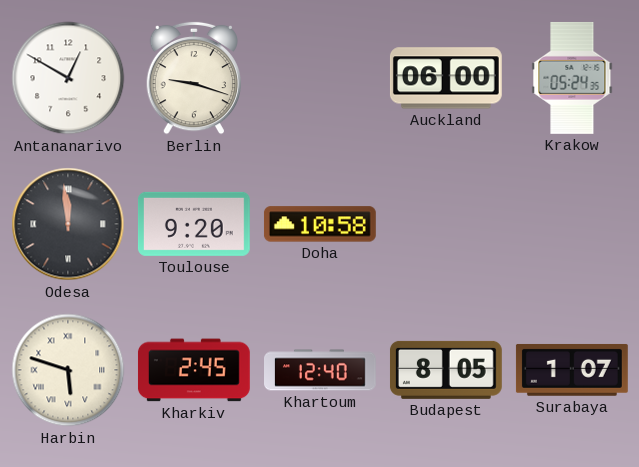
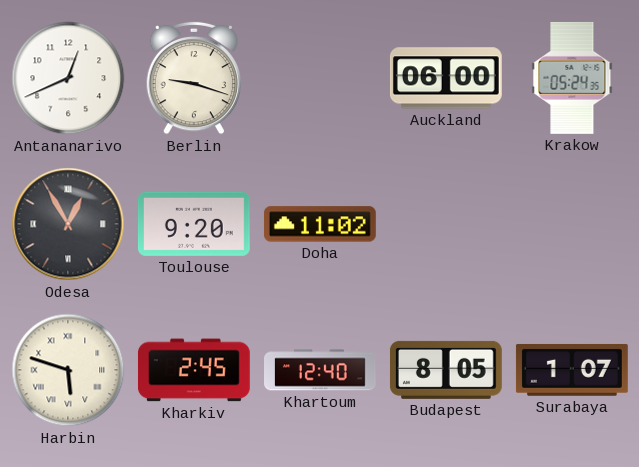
Antananarivo: 12:50 -> 12:41
Odesa: 11:59 -> 12:55
Doha: 10:58 -> 11:02
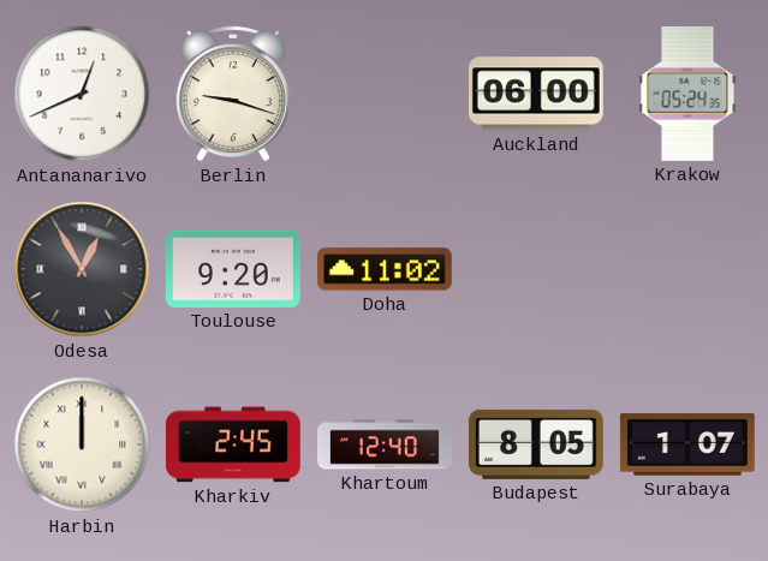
Harbin: 5:48 -> 12:00
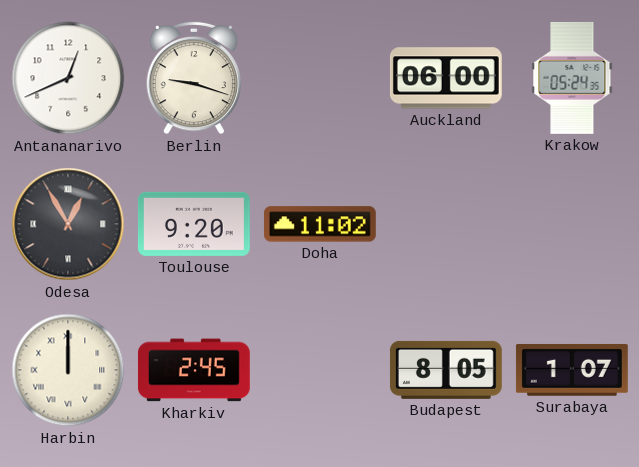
Khartoum: 12:40 -> none
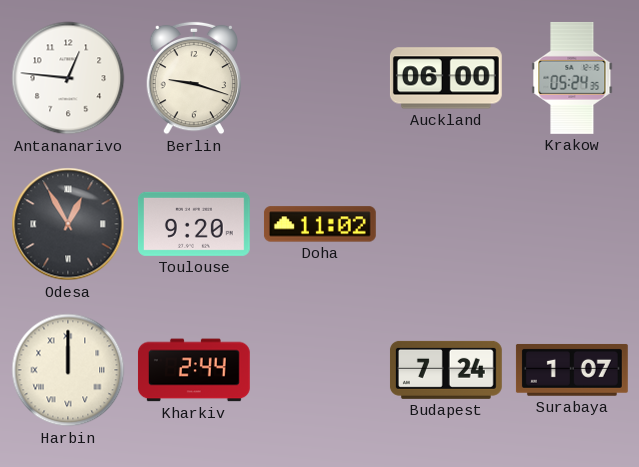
Antananarivo: 12:41 -> 12:46
Kharkiv: 2:45 -> 2:44
Budapest: 8:05 -> 7:24
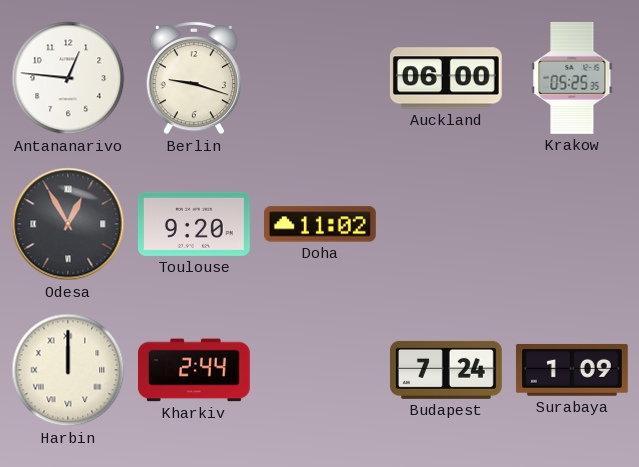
Krakow: 05:24 -> 05:25
Surabaya: 1:07 -> 1:09
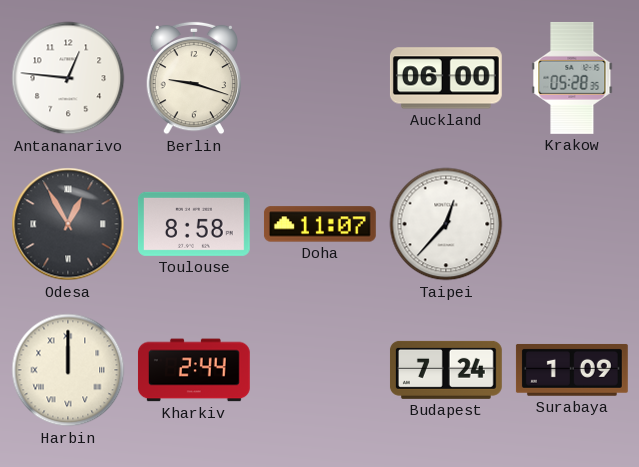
Krakow: 05:25 -> 05:28
Toulouse: 9:20 -> 8:58
Doha: 11:02 -> 11:07
Taipei: none -> 12:37
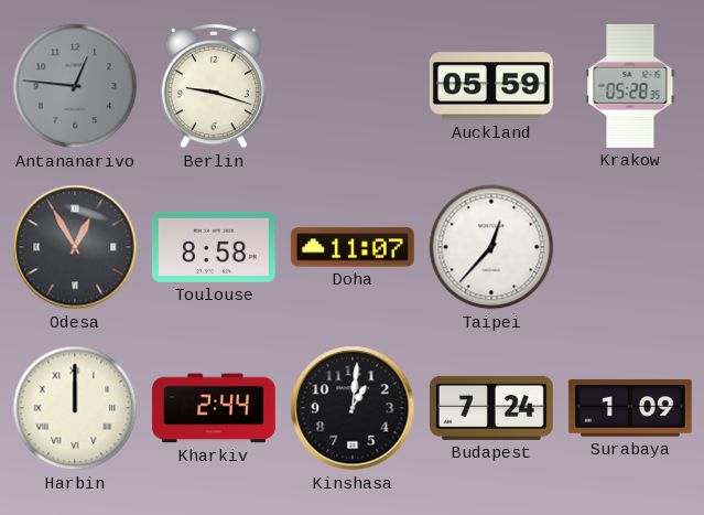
Antananarivo dial: white -> grey
Auckland: 06:00 -> 05:59
Kinshasa: none -> 1:01
